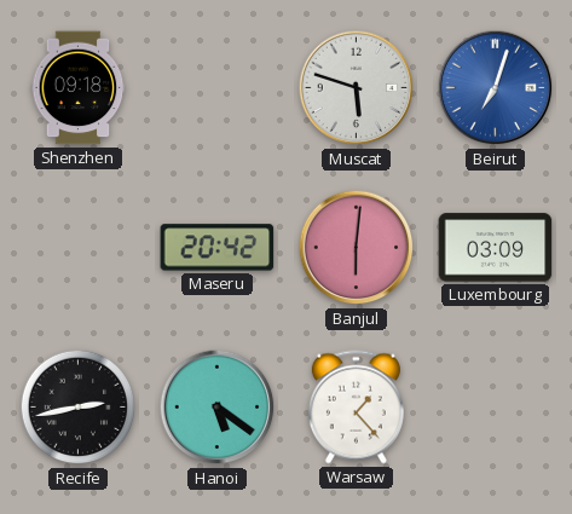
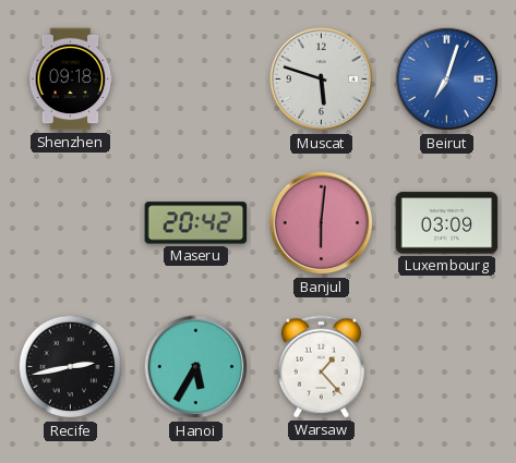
Hanoi: 5:21 -> 5:35
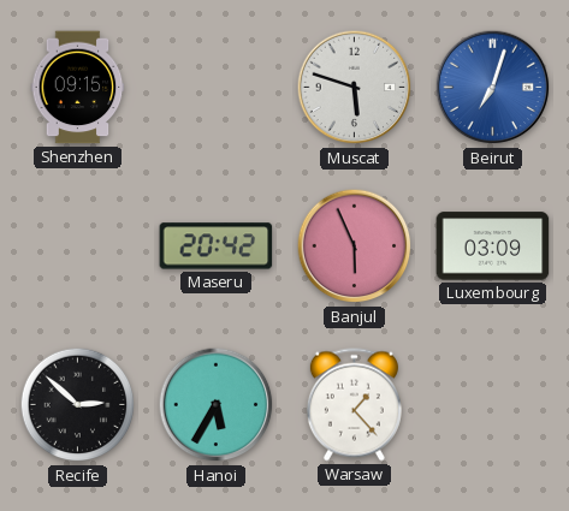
Shenzhen: 09:18 -> 09:15
Banjul: 6:01 -> 5:56
Recife: 2:43 -> 2:52
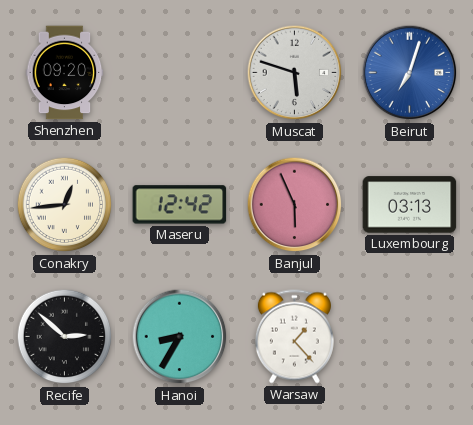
Shenzhen: 09:15 -> 09:20
Conakry: none -> 12:44
Maseru: 20:42 -> 12:42
Luxembourg: 03:09 -> 03:13
Hanoi: 5:35 -> 8:35
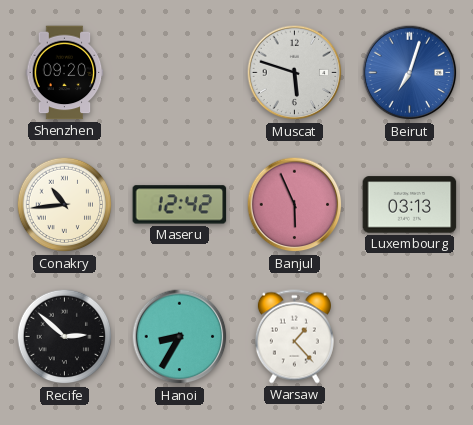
Conakry: 12:44 -> 10:44
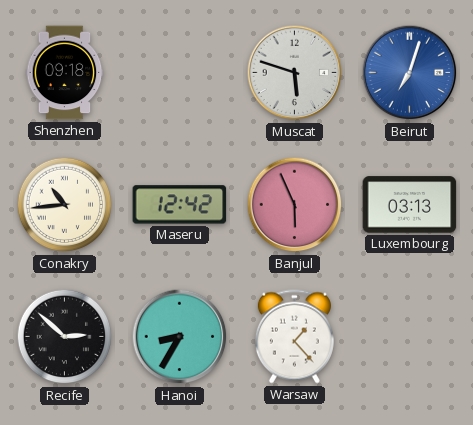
Shenzhen: 09:20 -> 09:18
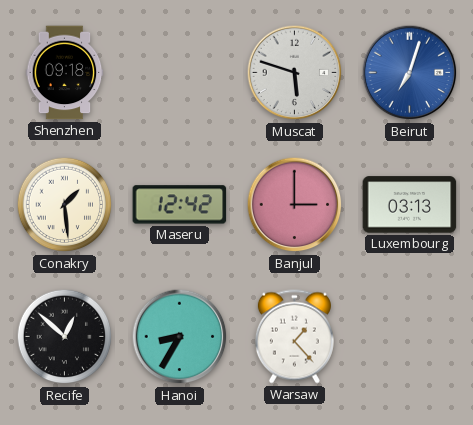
Conakry: 10:44 -> 1:29
Banjul: 5:56 -> 3:00
Recife: 2:52 -> 12:52
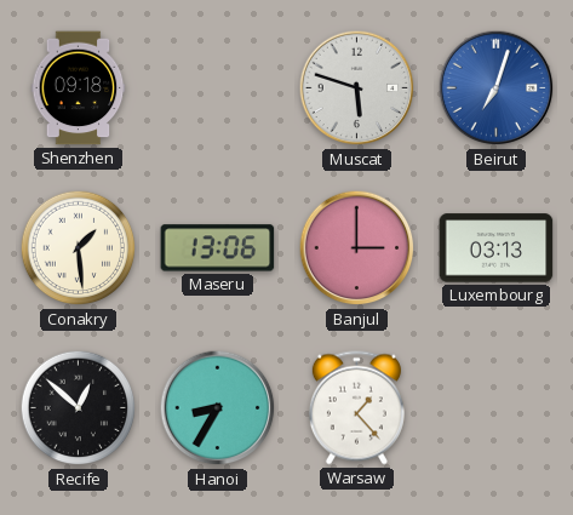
Maseru: 12:42 -> 13:06
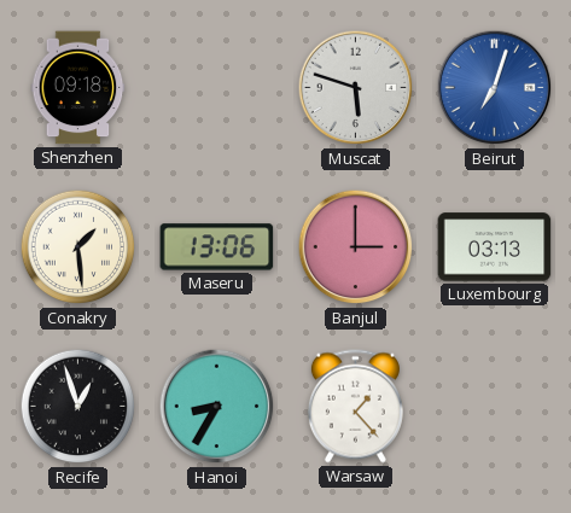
Recife: 12:52 -> 12:57
